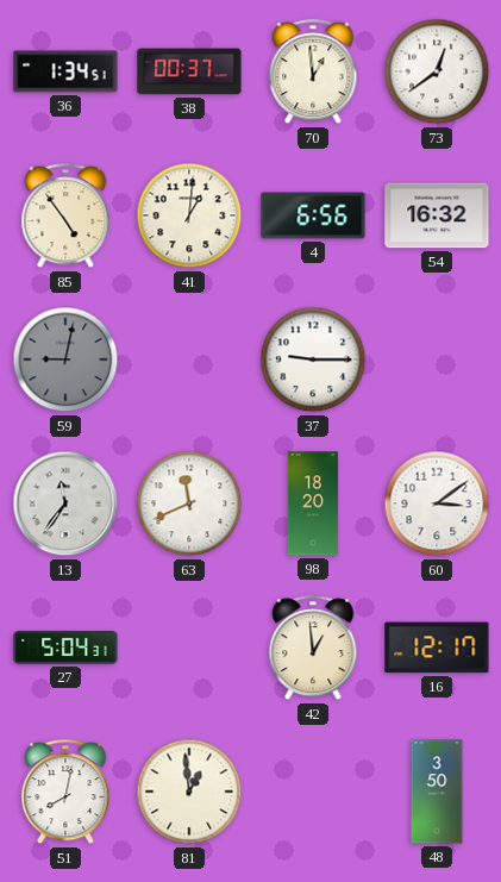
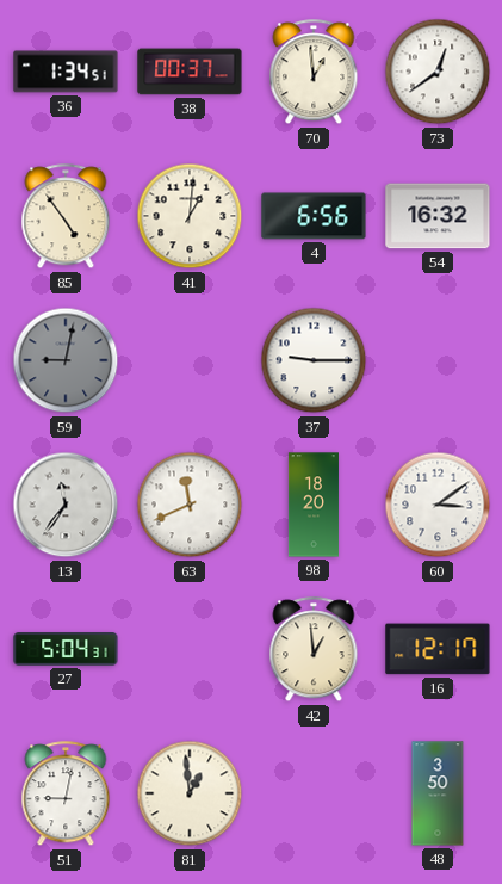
51: 8:02 -> 9:02
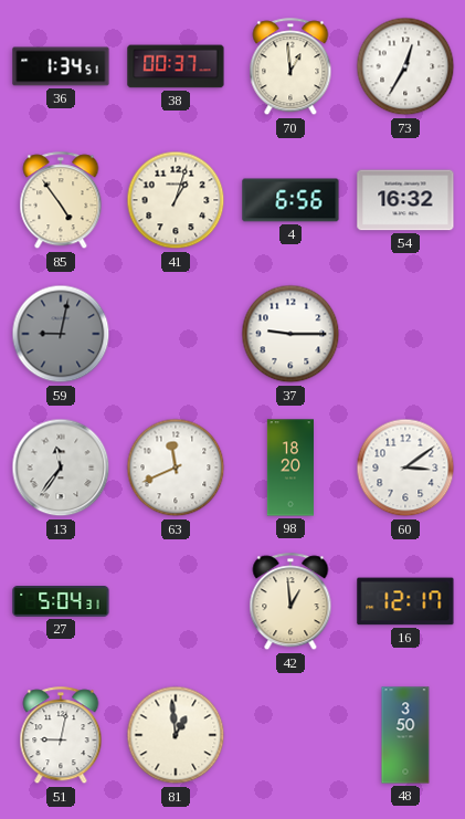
73: 12:39 -> 12:35
41: 1:01 -> 1:03
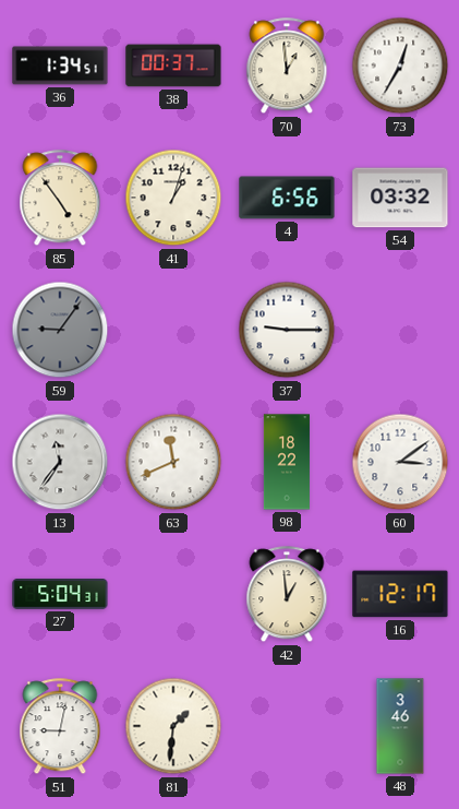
54: 16:32 -> 03:32
59: 9:02 -> 9:06
98: 18:20 -> 18:22
81: 12:59 -> 1:31
48: 3:50 -> 3:46
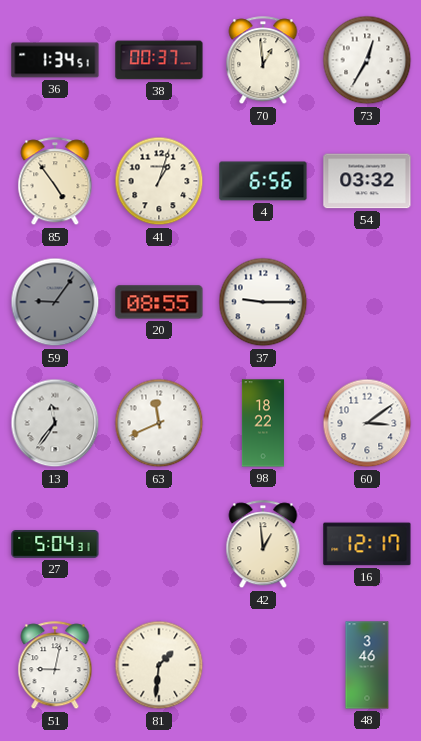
20: none -> 08:55
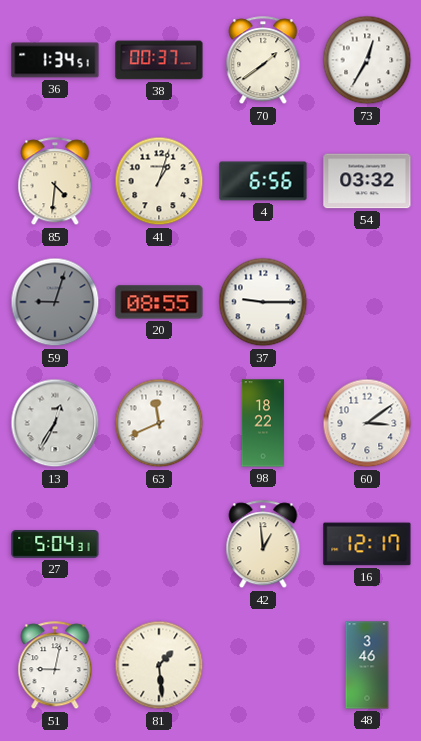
70: 12:59 -> 1:39
85: 4:54 -> 4:31
59: 9:06 -> 9:03
13: 11:36 -> 12:35
81: 1:31 -> 1:29
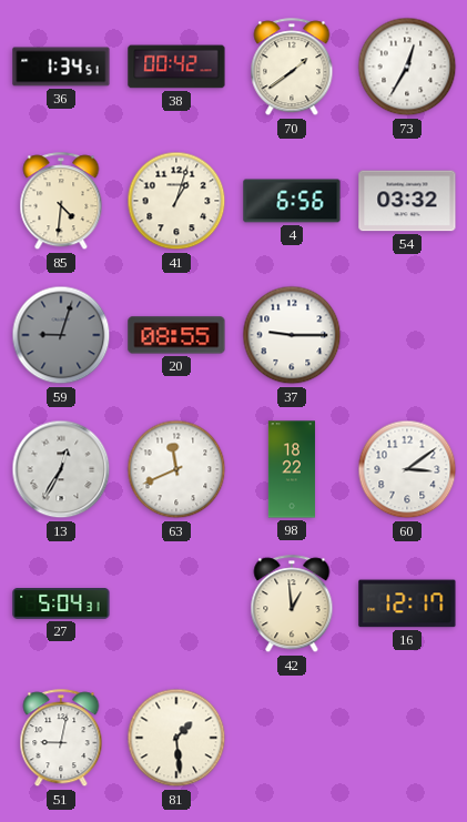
38: 00:37 -> 00:42
48: 3:46 -> none
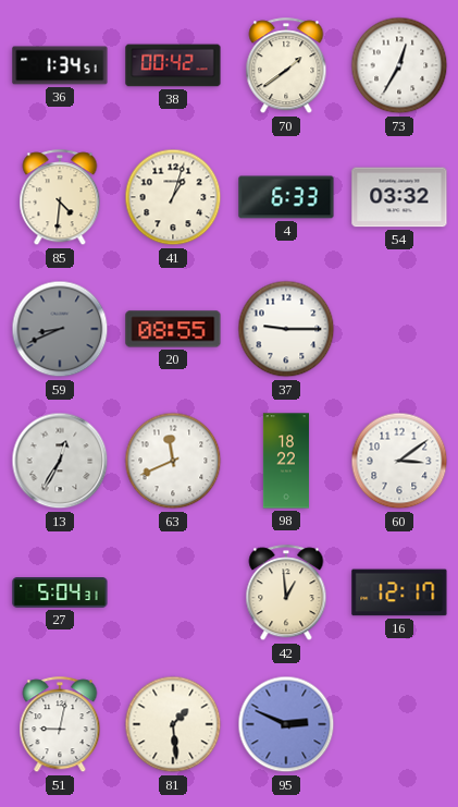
4: 6:56 -> 6:33
59: 9:03 -> 8:41
95: none -> 2:49
